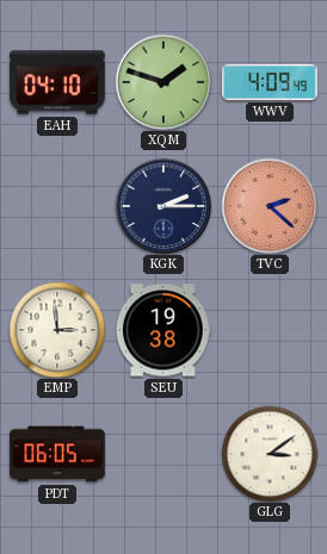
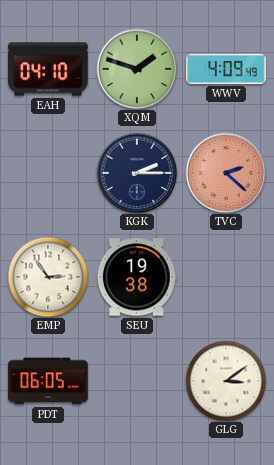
EMP: 2:59 -> 2:54
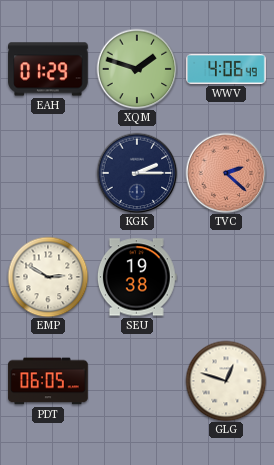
EAH: 04:10 -> 01:29
WWV: 4:09 -> 4:06
EMP: 2:54 -> 2:50
GLG: 3:09 -> 12:48
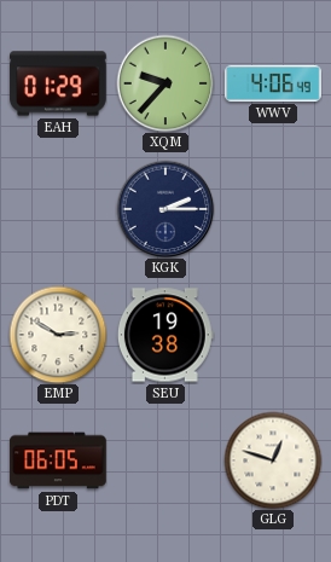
XQM: 1:48 -> 9:37
TVC: 2:22 -> none
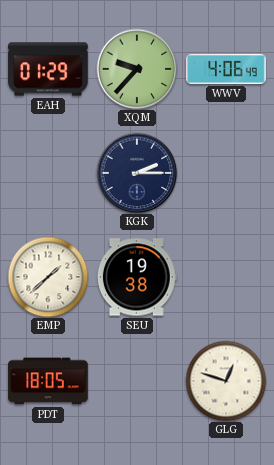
EMP: 2:50 -> 1:38
PDT: 06:05 -> 18:05
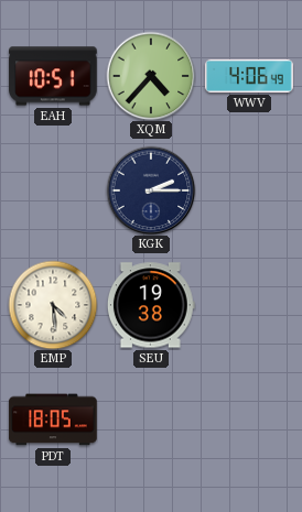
EAH: 01:29 -> 10:51
XQM: 9:37 -> 4:37
EMP: 1:38 -> 4:29
GLG: 12:48 -> none
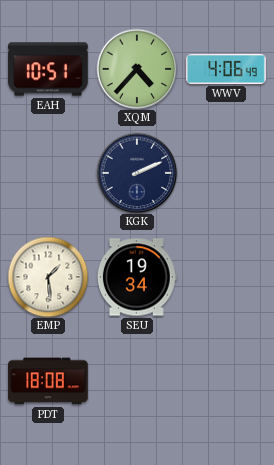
KGK: 2:15 -> 2:11
EMP: 4:29 -> 1:29
SEU: 19:38 -> 19:34
PDT: 18:05 -> 18:08
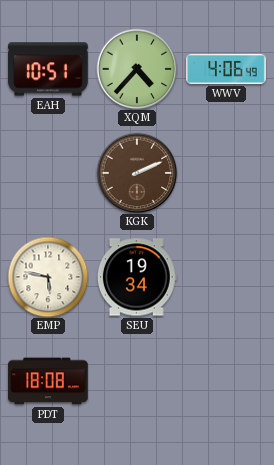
KGK dial: navy -> brown
EMP: 1:29 -> 5:47
